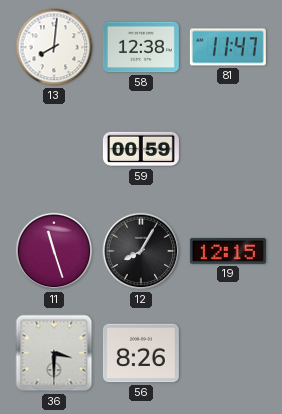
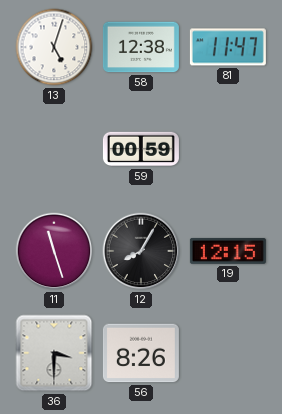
13: 8:01 -> 5:03
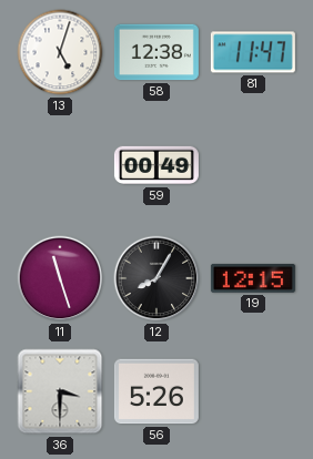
59: 00:59 -> 00:49
56: 8:26 -> 5:26
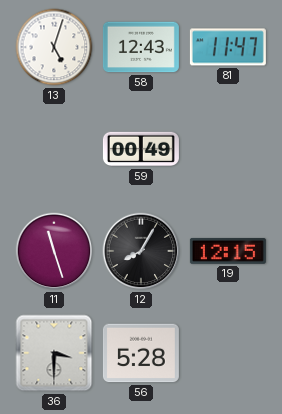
58: 12:38 -> 12:43
56: 5:26 -> 5:28
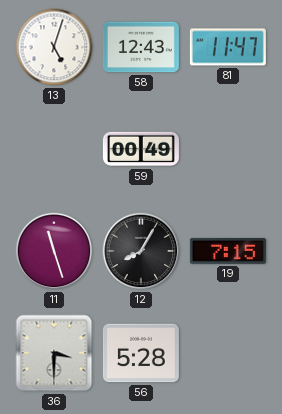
19: 12:15 -> 7:15
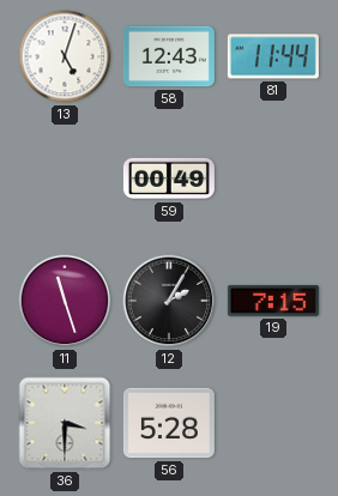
81: 11:47 -> 11:44
12: 8:05 -> 2:05
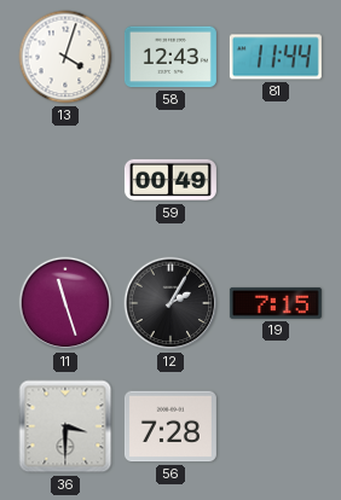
13: 5:03 -> 4:03
56: 5:28 -> 7:28
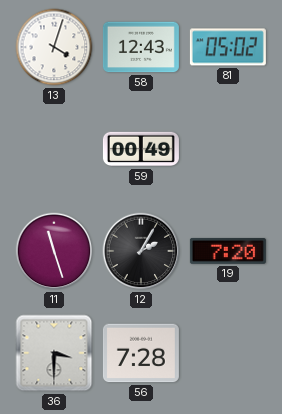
81: 11:44 -> 05:02
19: 7:15 -> 7:20
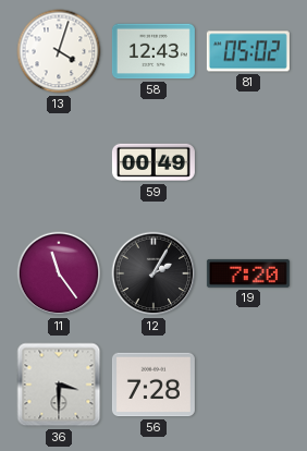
11: 11:27 -> 11:24
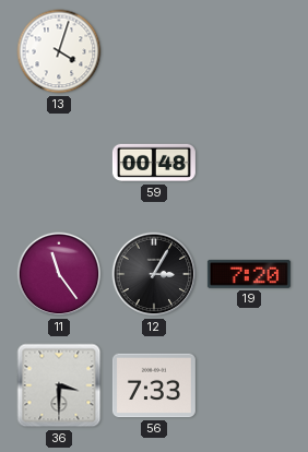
58: 12:43 -> none
81: 05:02 -> none
59: 00:49 -> 00:48
12: 2:05 -> 3:05
56: 7:28 -> 7:33
